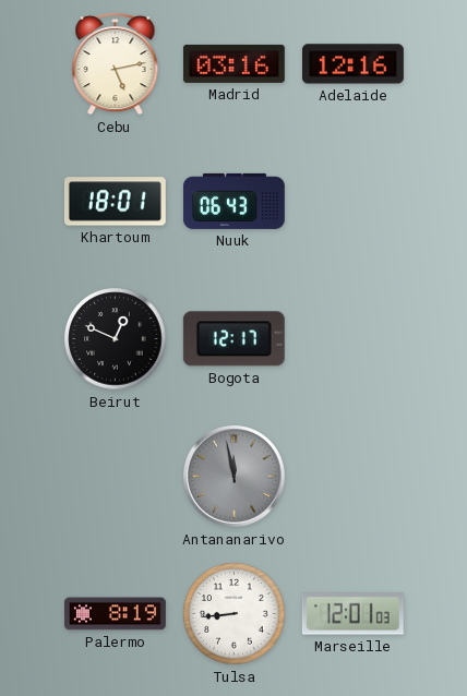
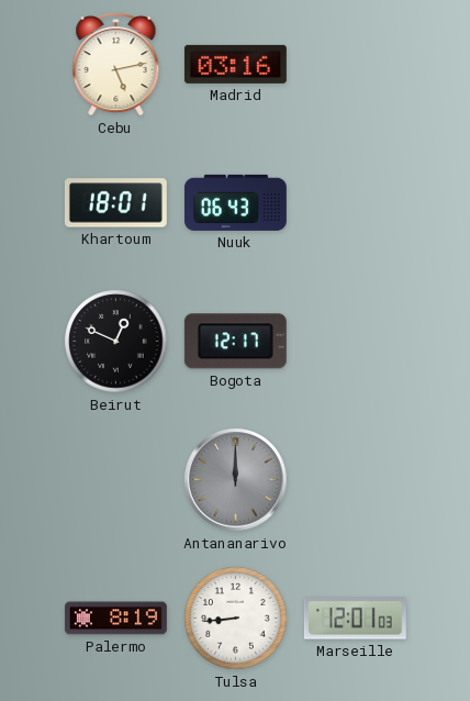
Adelaide: 12:16 -> none
Antananarivo: 11:58 -> 12:00
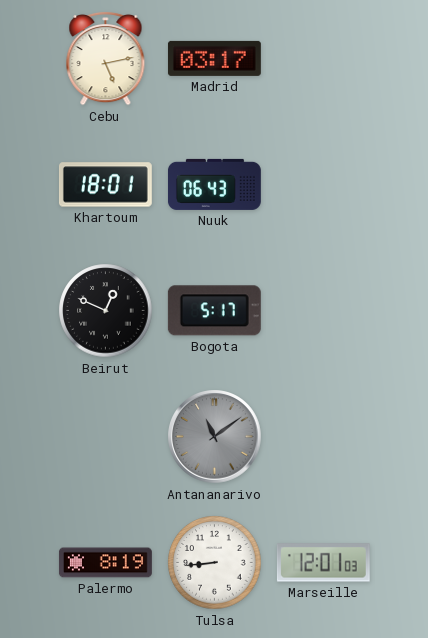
Madrid: 03:16 -> 03:17
Bogota: 12:17 -> 5:17
Antananarivo: 12:00 -> 11:09
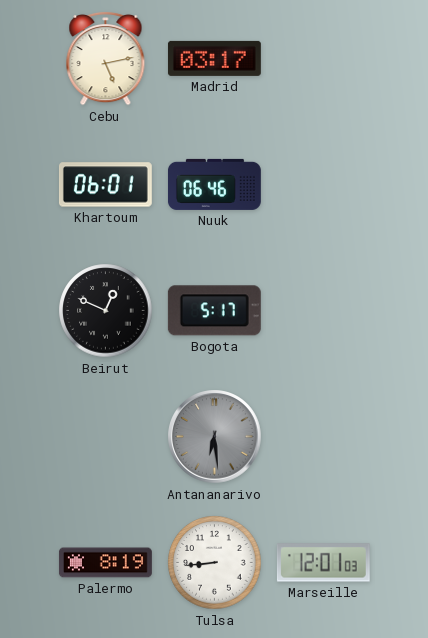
Khartoum: 18:01 -> 06:01
Nuuk: 06:43 -> 06:46
Antananarivo: 11:09 -> 6:29
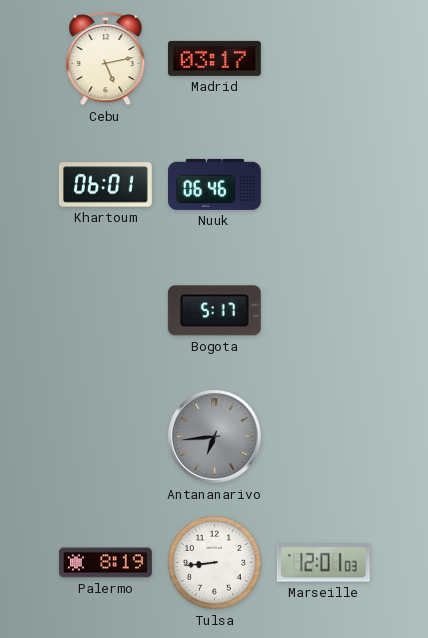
Beirut: 12:49 -> none
Antananarivo: 6:29 -> 6:44
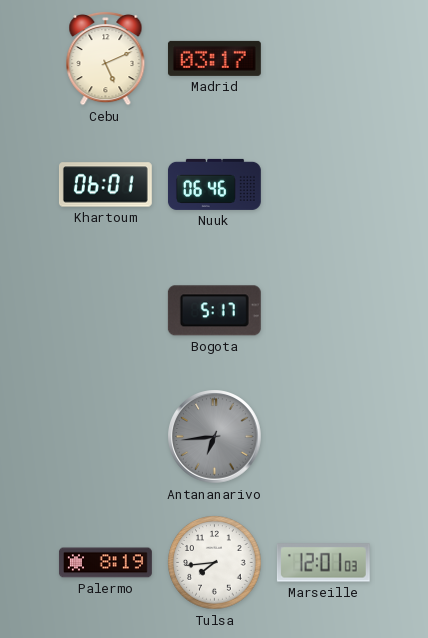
Cebu: 5:13 -> 5:11
Tulsa: 8:44 -> 7:44
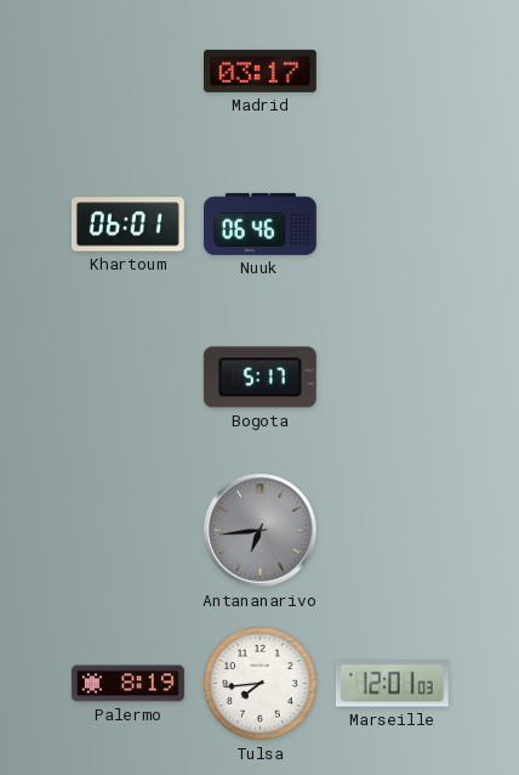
Cebu: 5:11 -> none
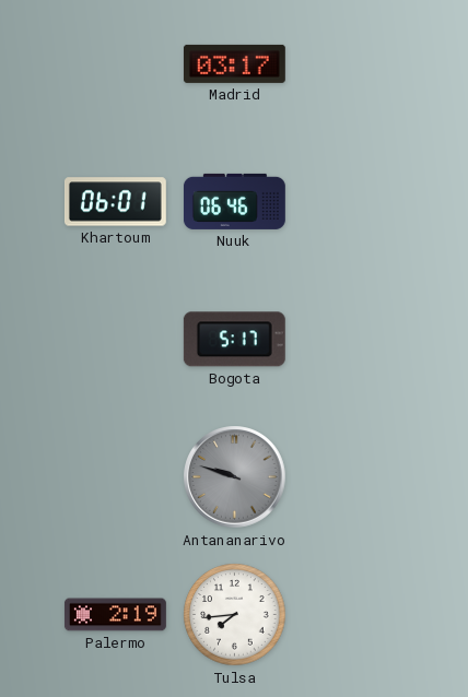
Antananarivo: 6:44 -> 9:48
Palermo: 8:19 -> 2:19
Marseille: 12:01 -> none
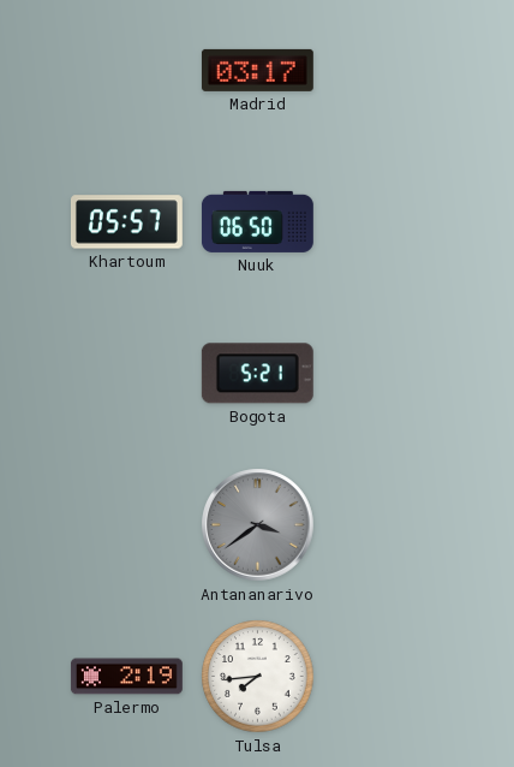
Khartoum: 06:01 -> 05:57
Nuuk: 06:46 -> 06:50
Bogota: 5:17 -> 5:21
Antananarivo: 9:48 -> 3:39
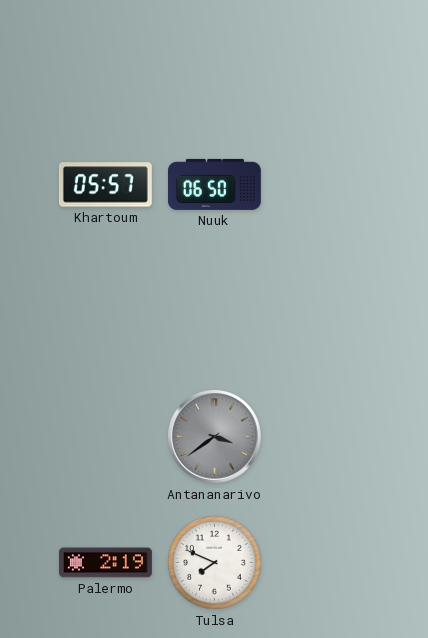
Madrid: 03:17 -> none
Bogota: 5:21 -> none
Tulsa: 7:44 -> 7:49
